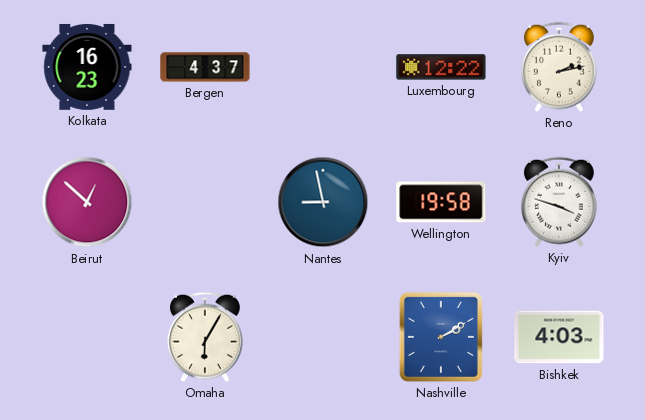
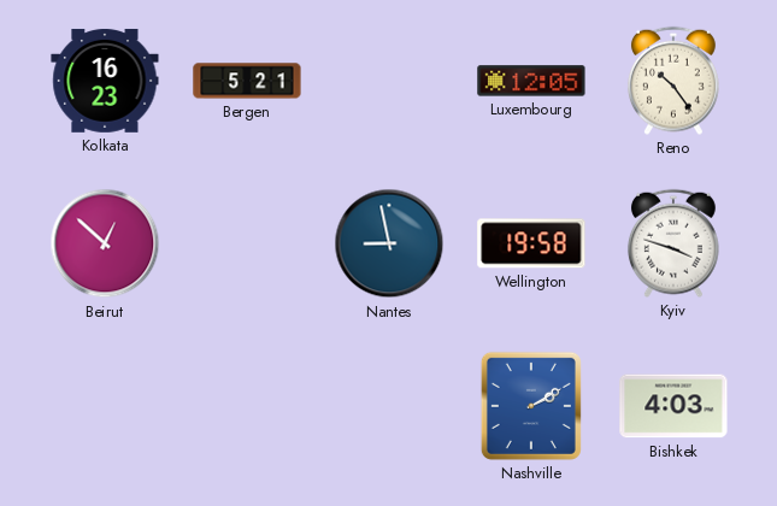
Bergen: 4:37 -> 5:21
Luxembourg: 12:22 -> 12:05
Reno: 2:13 -> 10:24
Omaha: 6:05 -> none
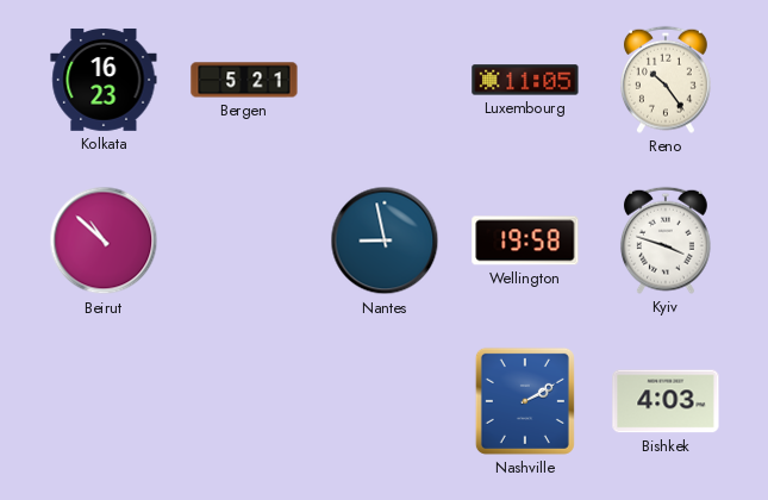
Luxembourg: 12:05 -> 11:05
Beirut: 12:52 -> 10:52
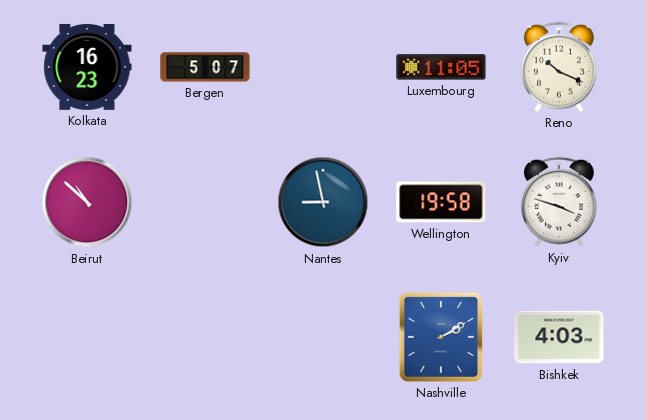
Bergen: 5:21 -> 5:07
Reno: 10:24 -> 10:19
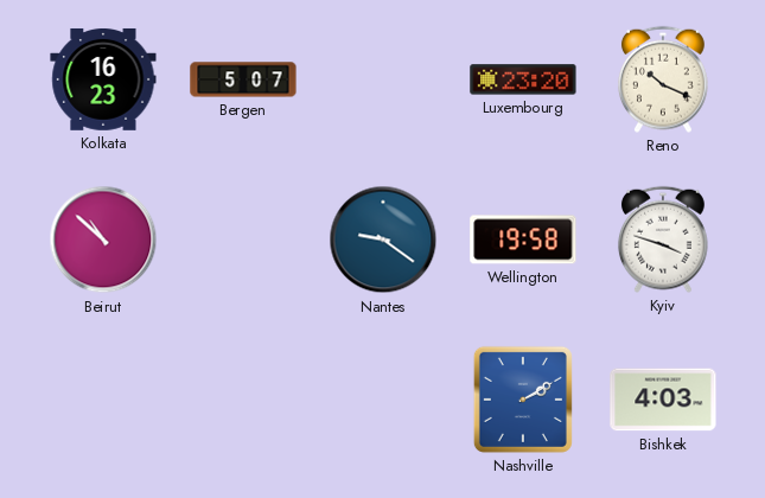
Luxembourg: 11:05 -> 23:20
Nantes: 8:58 -> 9:21
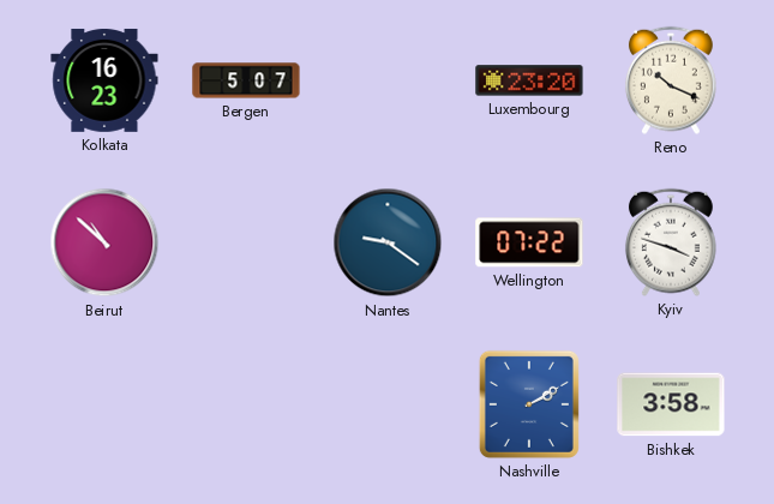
Wellington: 19:58 -> 07:22
Bishkek: 4:03 -> 3:58
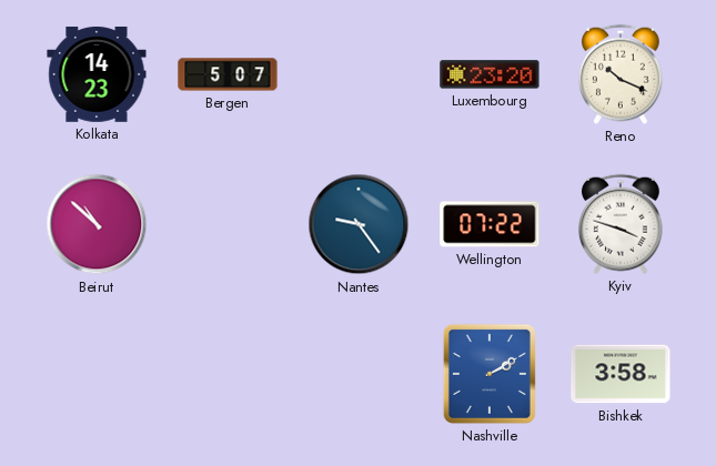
Kolkata: 16:23 -> 14:23
Nantes: 9:21 -> 9:24
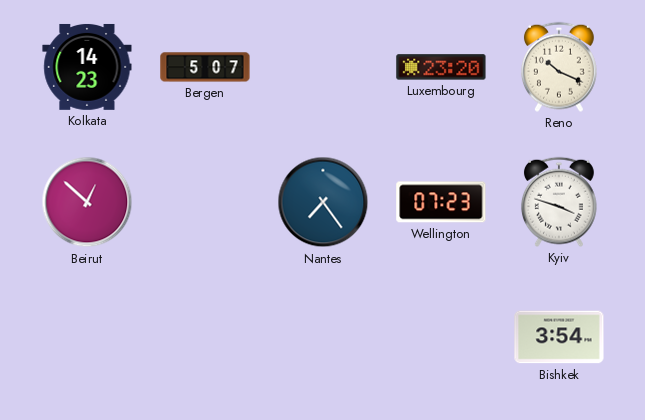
Beirut: 10:52 -> 12:52
Nantes: 9:24 -> 7:24
Wellington: 07:22 -> 07:23
Nashville: 2:10 -> none
Bishkek: 3:58 -> 3:54
